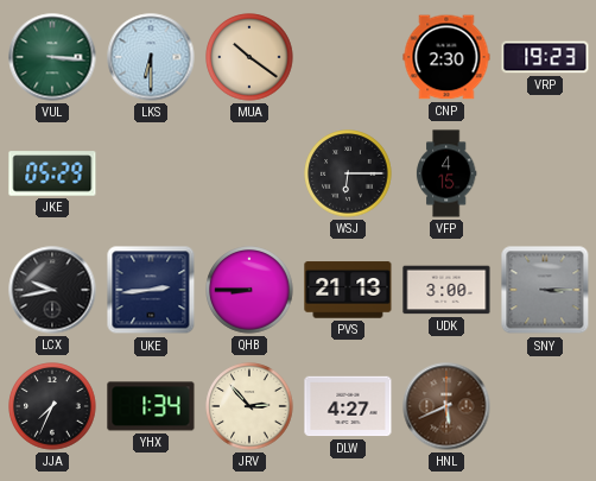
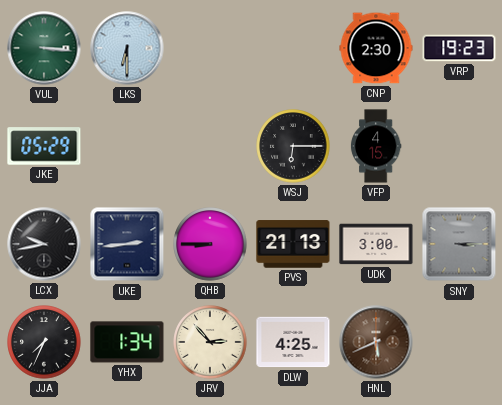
MUA: 10:21 -> none
DLW: 4:27 -> 4:25
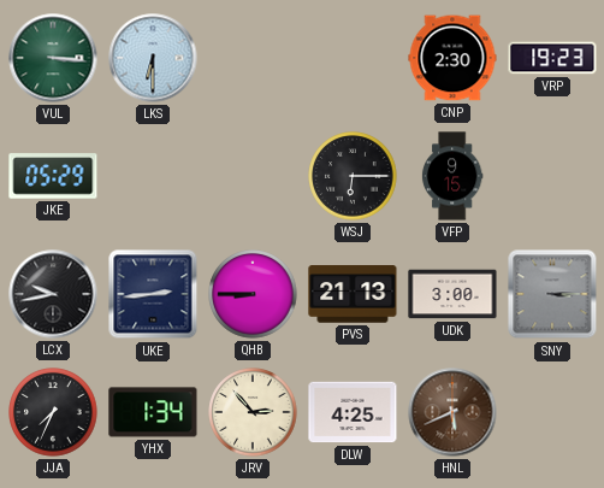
VFP: 4:15 -> 9:15
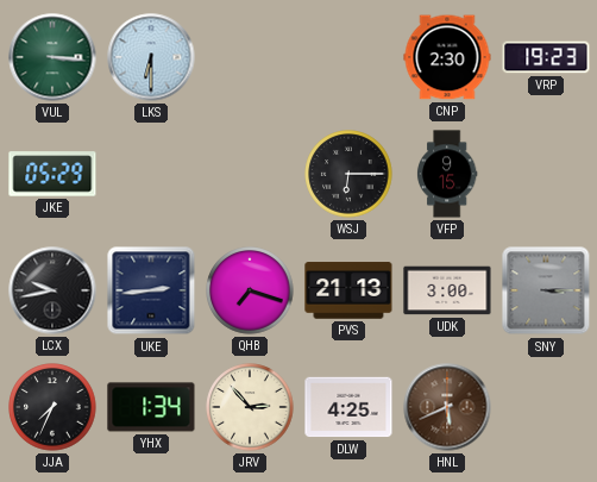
QHB: 8:45 -> 7:18
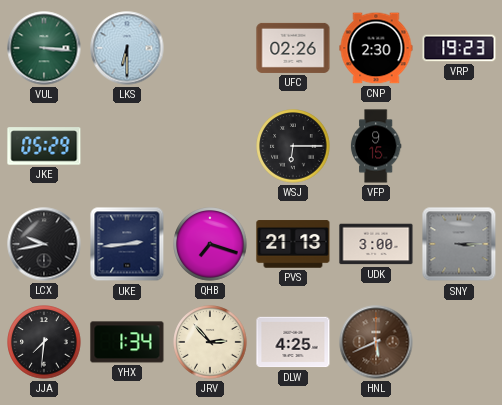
UFC: none -> 02:26
JJA: 7:34 -> 7:31
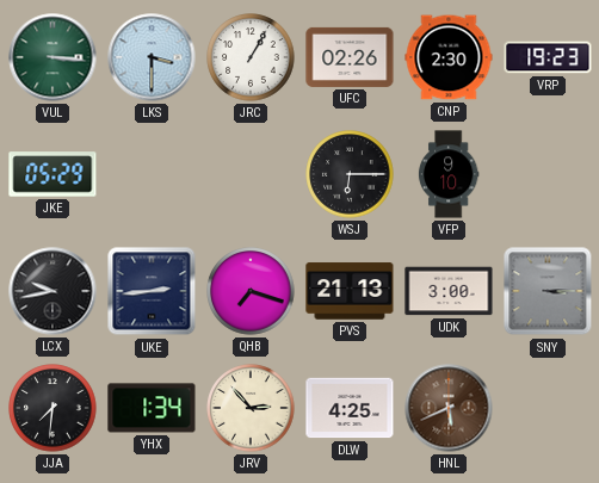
LKS: 6:30 -> 3:30
JRC: none -> 1:05
VFP: 9:15 -> 9:10
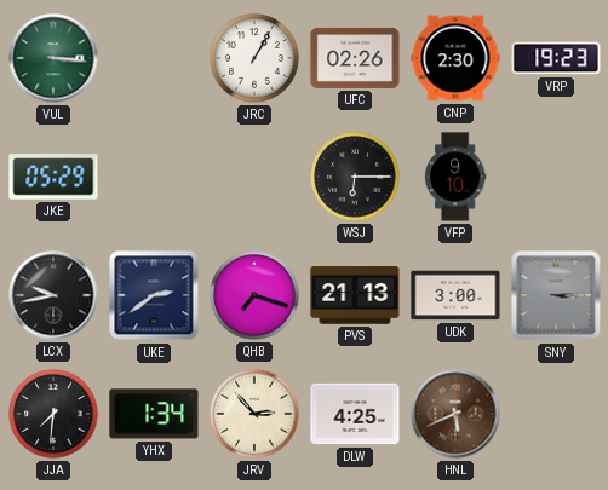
LKS: 3:30 -> none
UKE: 2:44 -> 2:39
